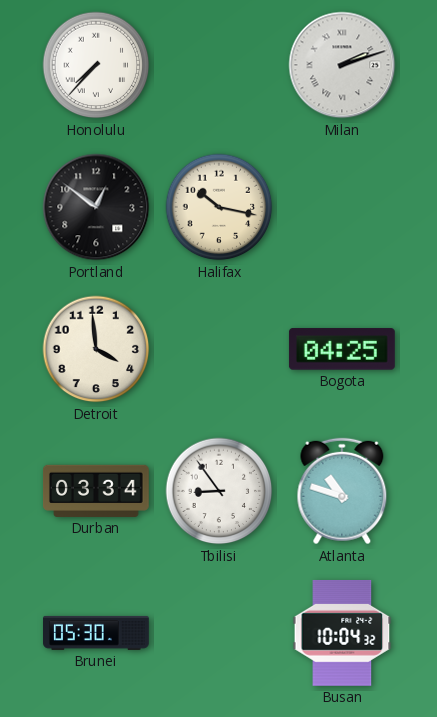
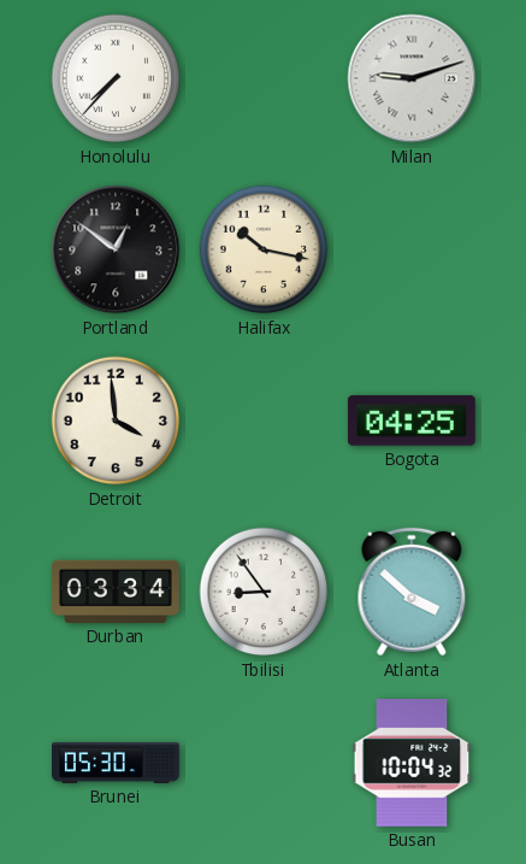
Milan: 2:12 -> 9:12
Atlanta: 10:48 -> 3:52
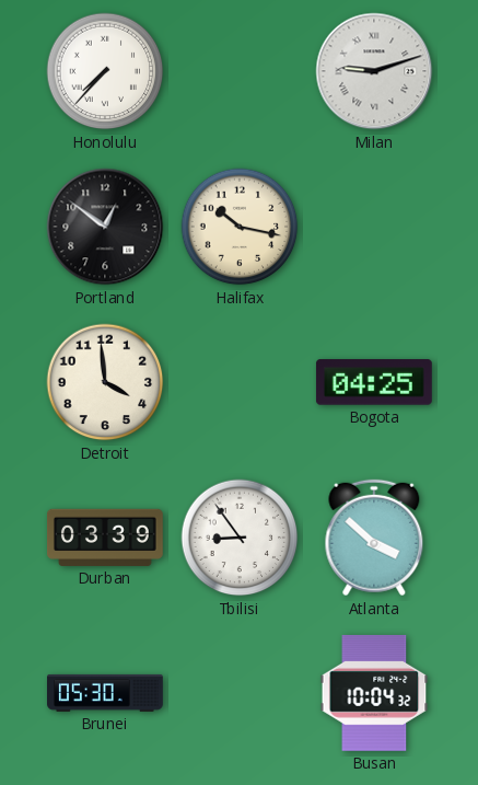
Durban: 03:34 -> 03:39
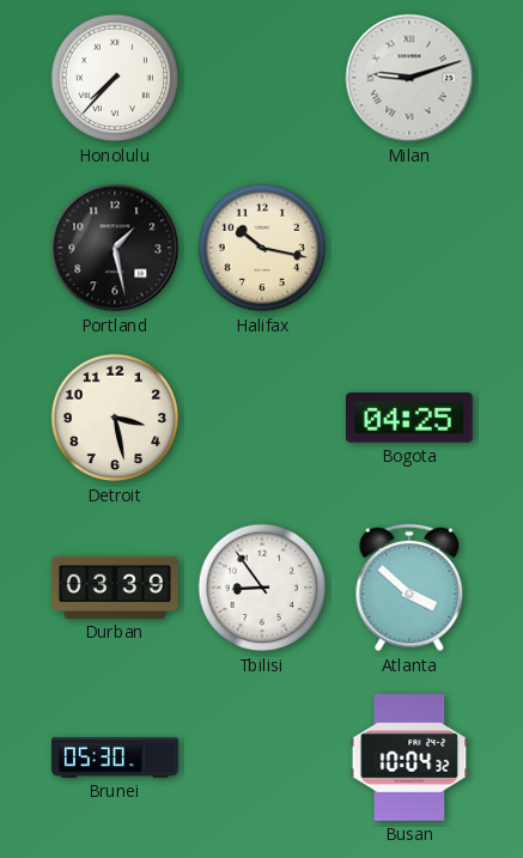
Portland: 12:51 -> 1:28
Detroit: 3:59 -> 3:28
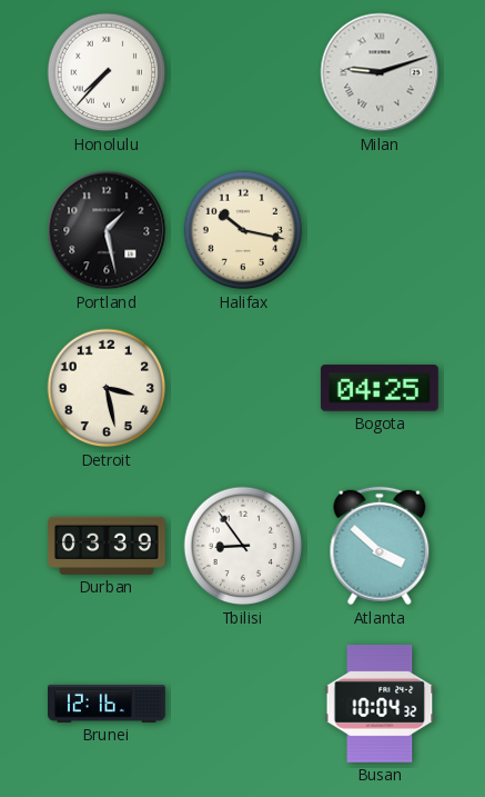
Brunei: 05:30 -> 12:16
